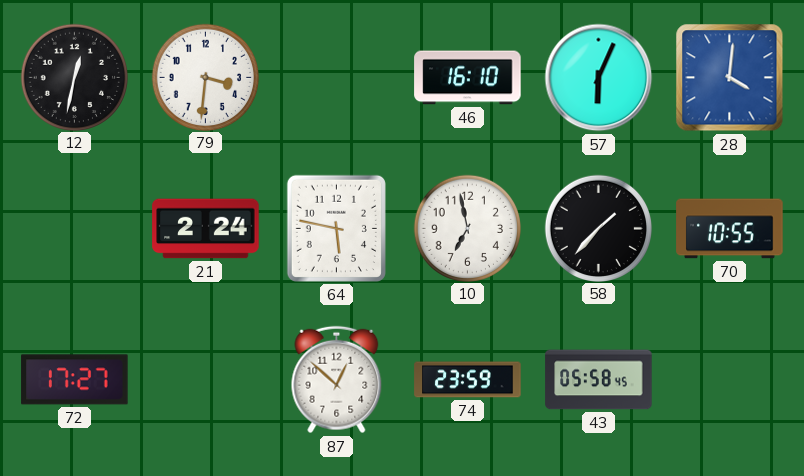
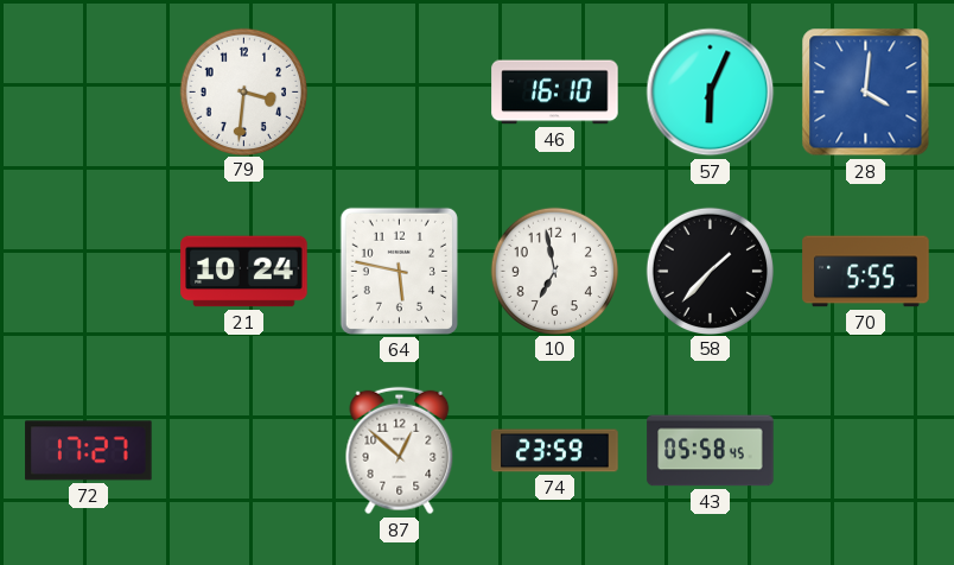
12: 12:32 -> none
21: 2:24 -> 10:24
70: 10:55 -> 5:55
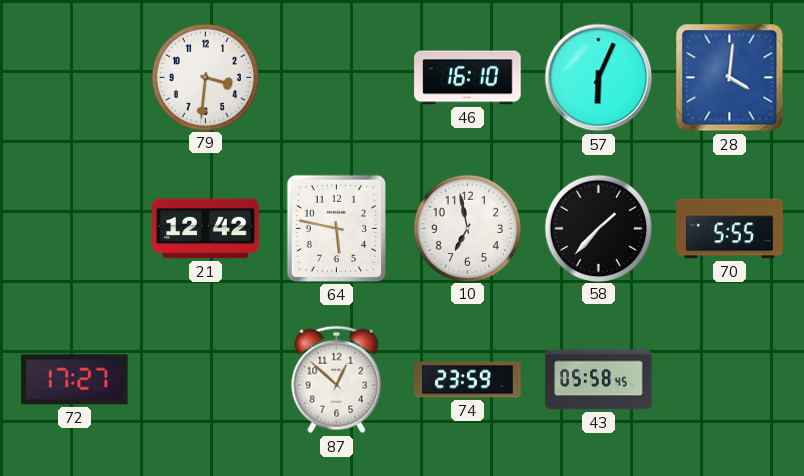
21: 10:24 -> 12:42
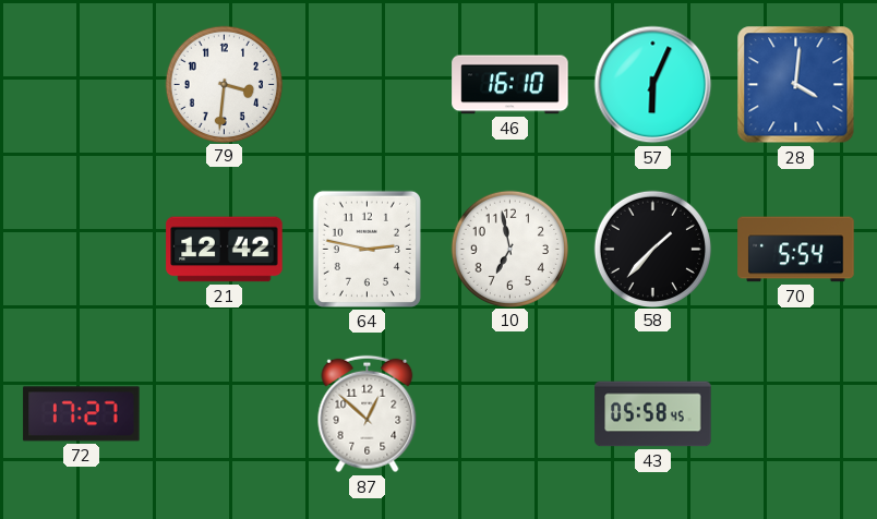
64: 5:47 -> 2:47
70: 5:55 -> 5:54
74: 23:59 -> none
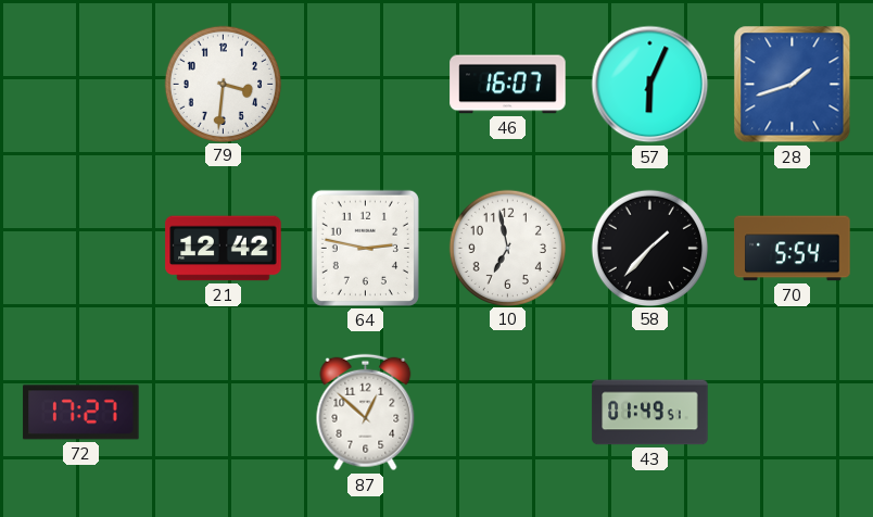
46: 16:10 -> 16:07
28: 4:01 -> 1:42
43: 05:58 -> 01:49
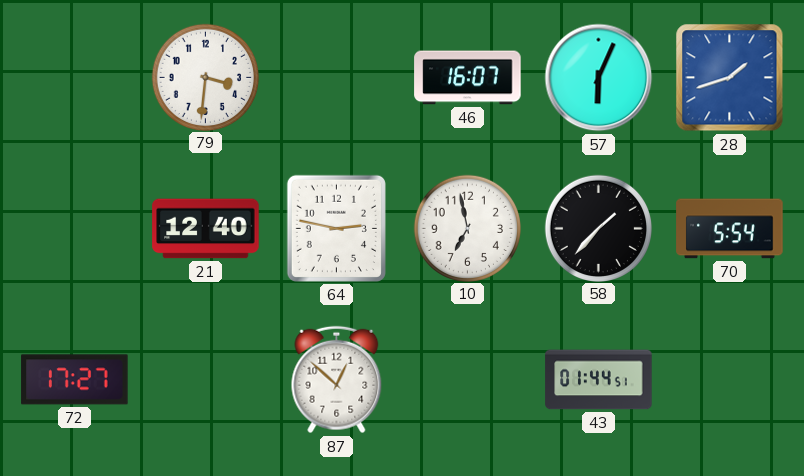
21: 12:42 -> 12:40
43: 01:49 -> 01:44
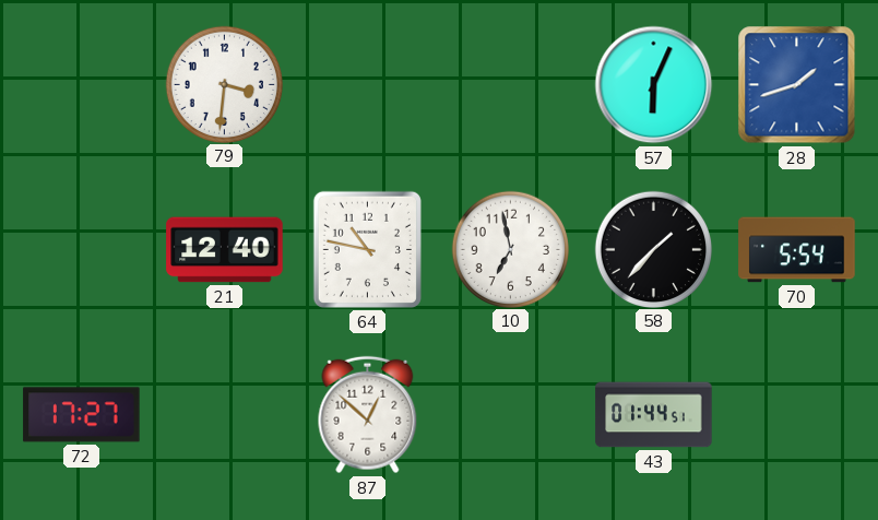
46: 16:07 -> none
64: 2:47 -> 10:47
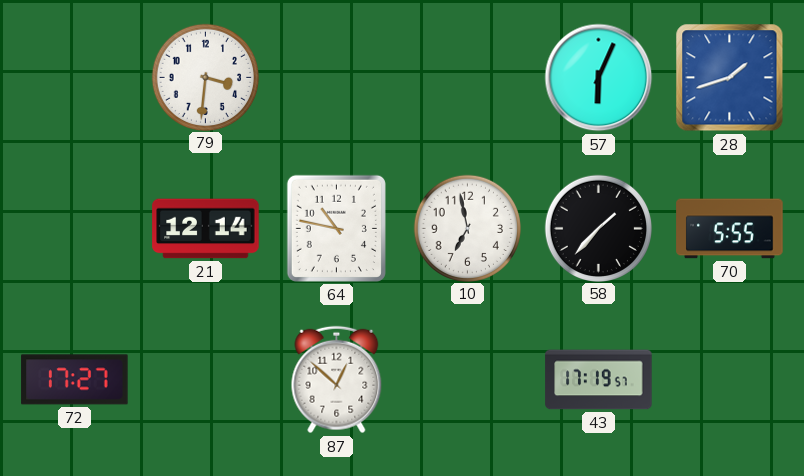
21: 12:40 -> 12:14
70: 5:54 -> 5:55
43: 01:44 -> 17:19
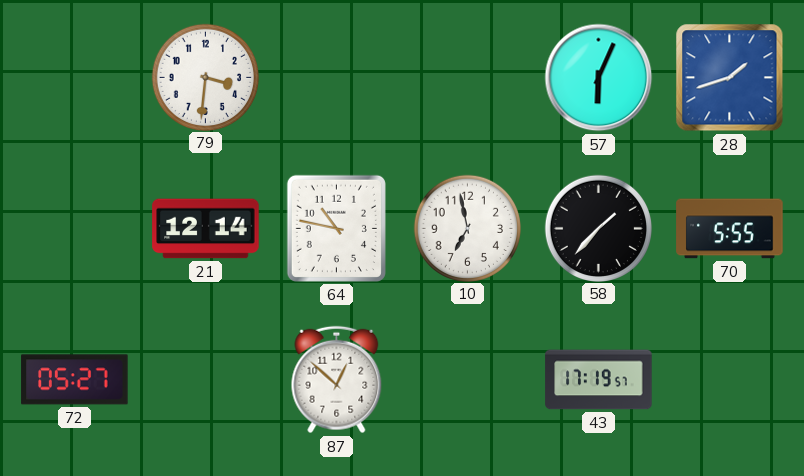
72: 17:27 -> 05:27
